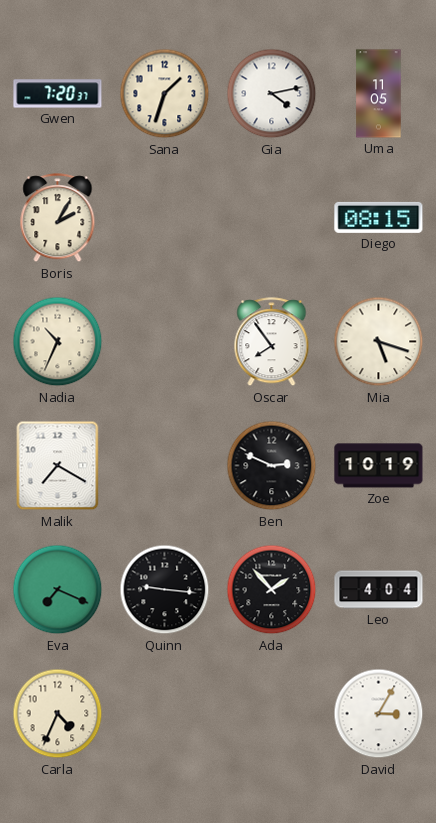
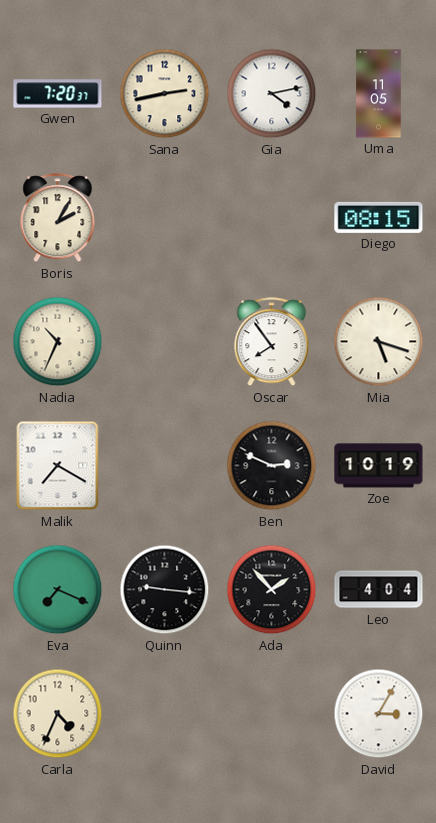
Sana: 1:33 -> 2:43
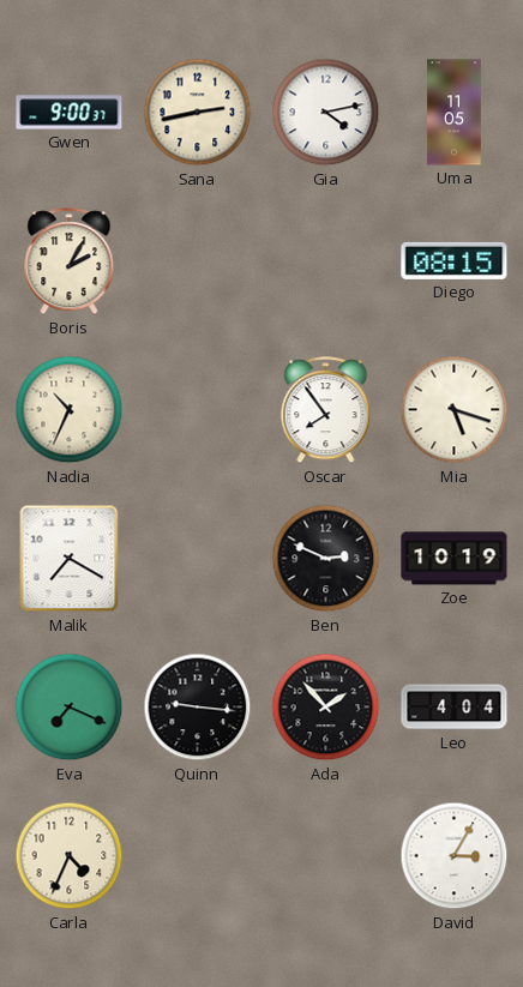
Gwen: 7:20 -> 9:00
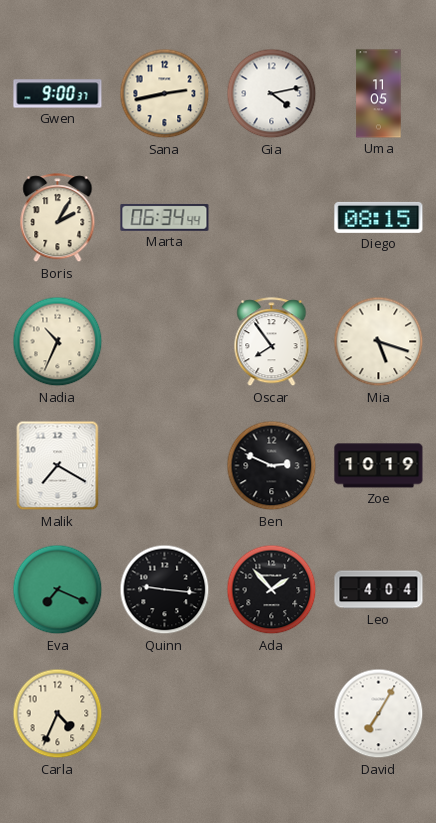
Marta: none -> 06:34
David: 3:05 -> 7:05
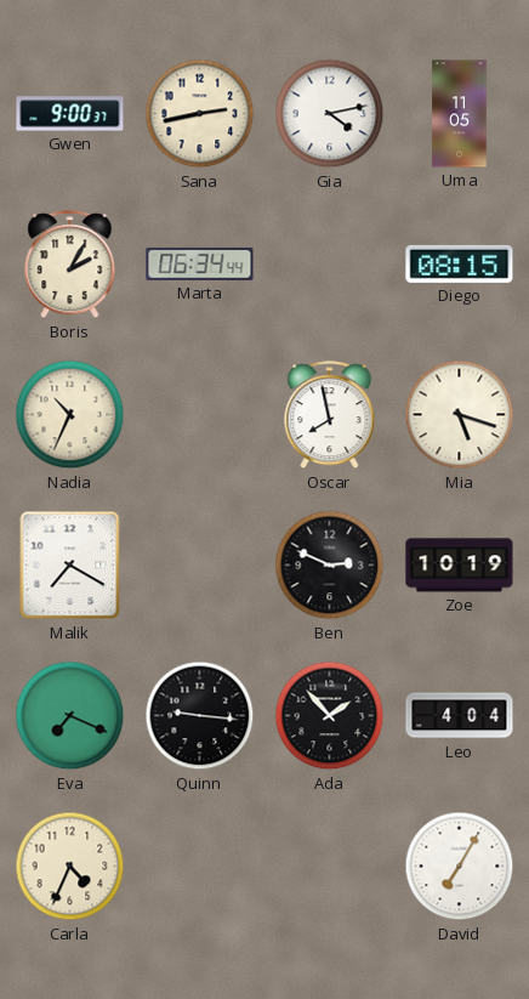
Oscar: 7:54 -> 7:58
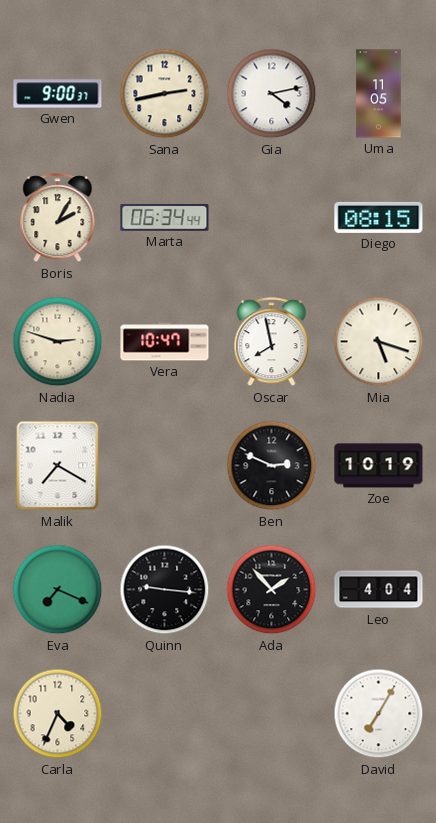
Nadia: 10:34 -> 2:48
Vera: none -> 10:47
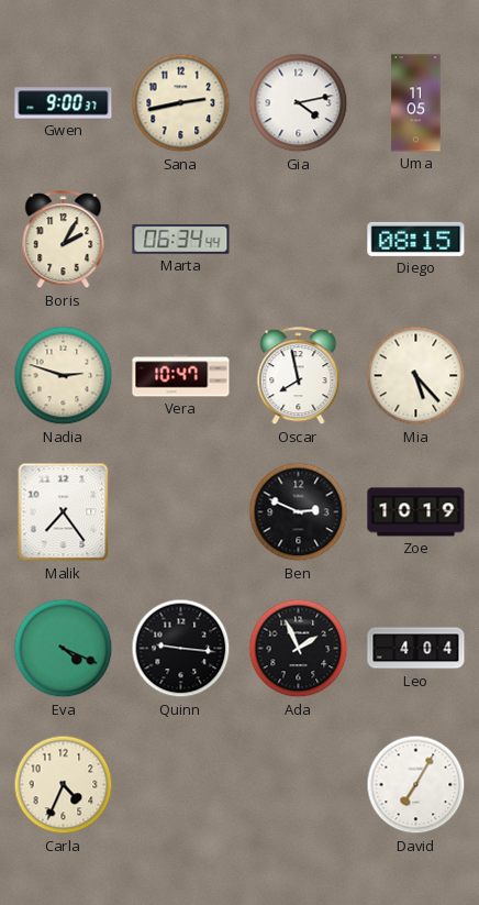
Mia: 5:18 -> 5:23
Malik: 7:20 -> 7:24
Eva: 7:19 -> 4:19
Ada: 1:53 -> 1:56
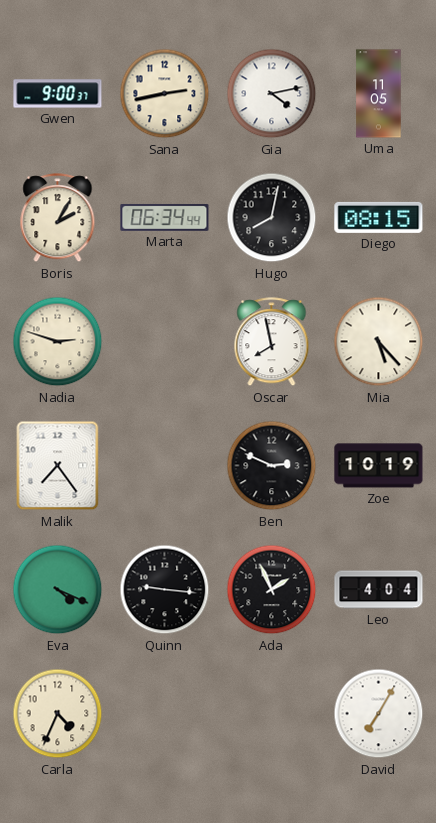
Hugo: none -> 8:02
Vera: 10:47 -> none
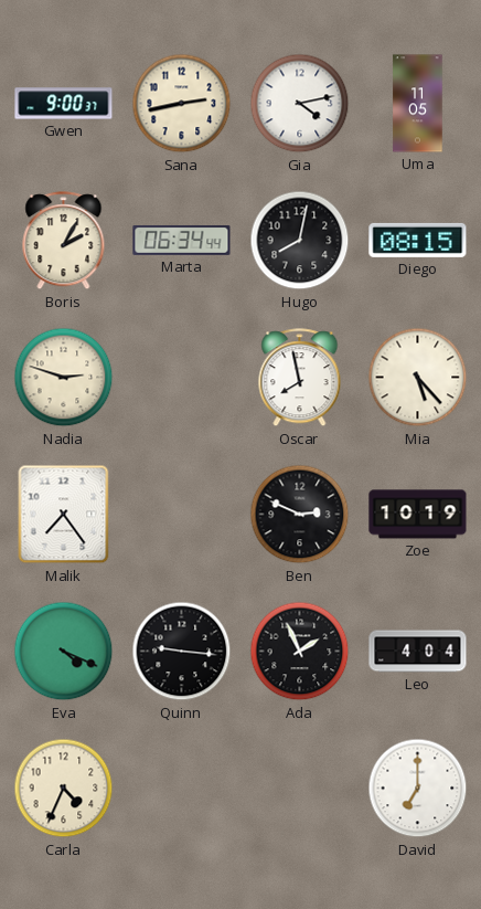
David: 7:05 -> 7:00
